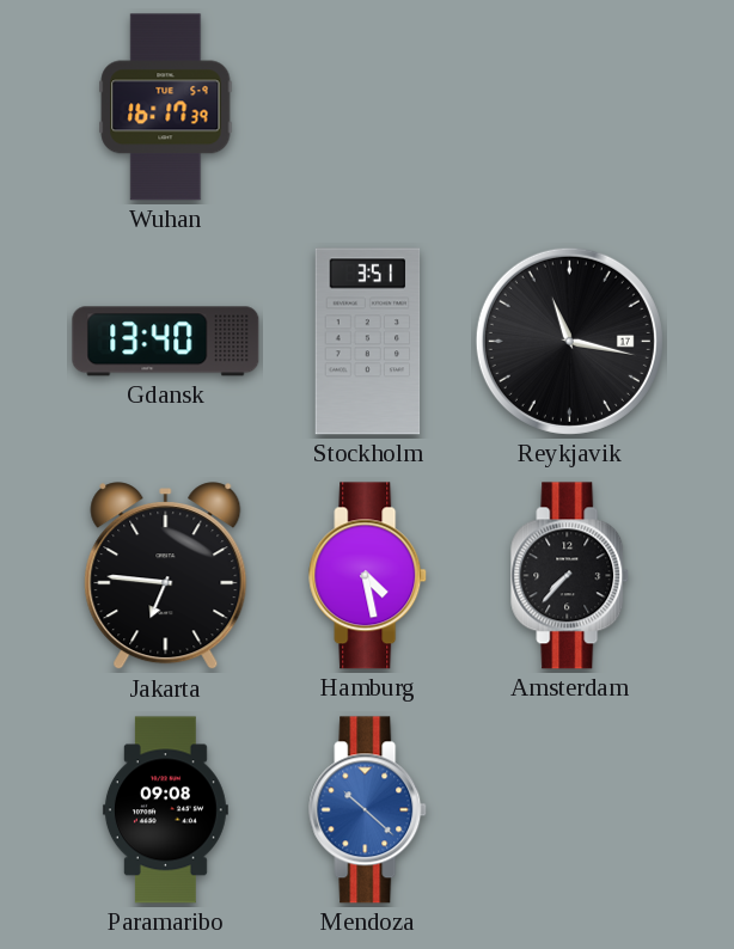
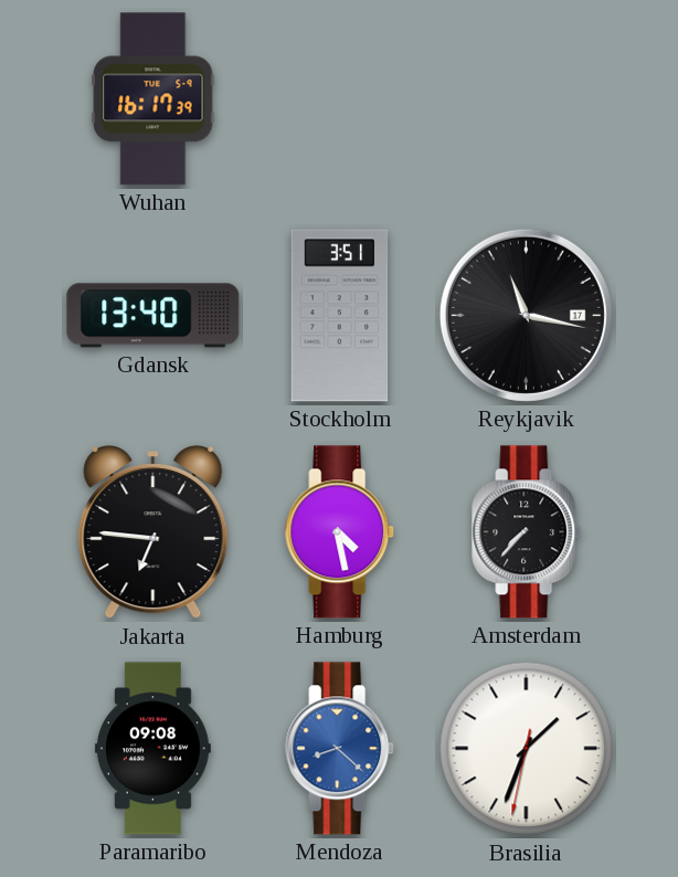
Mendoza: 10:22 -> 8:22
Brasilia: none -> 1:33
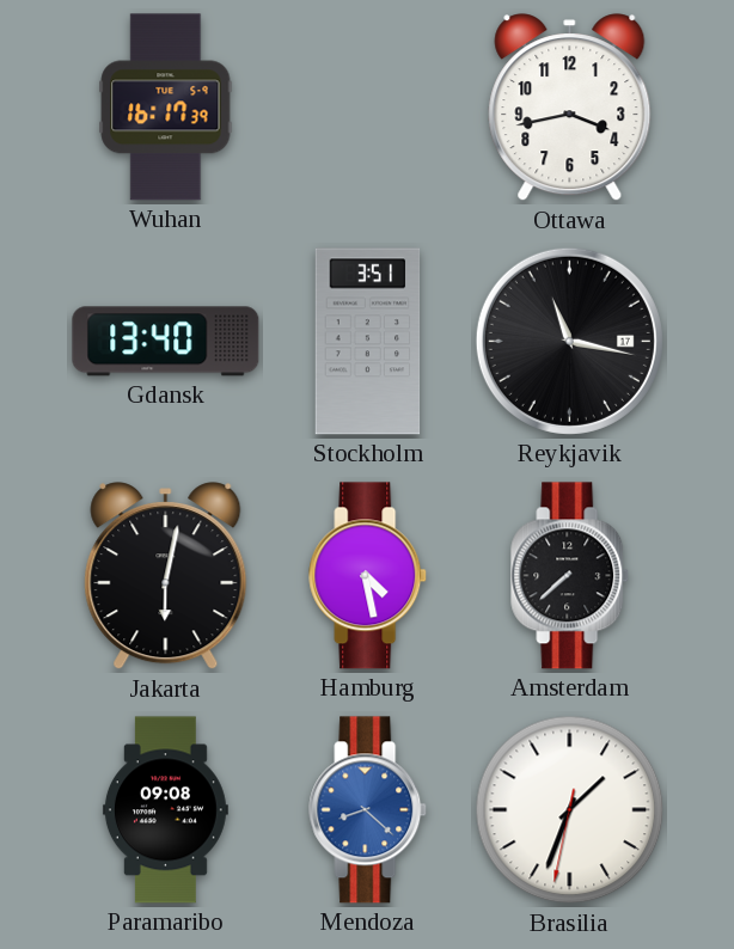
Ottawa: none -> 3:43
Jakarta: 6:46 -> 6:02
Amsterdam: 7:37 -> 7:38
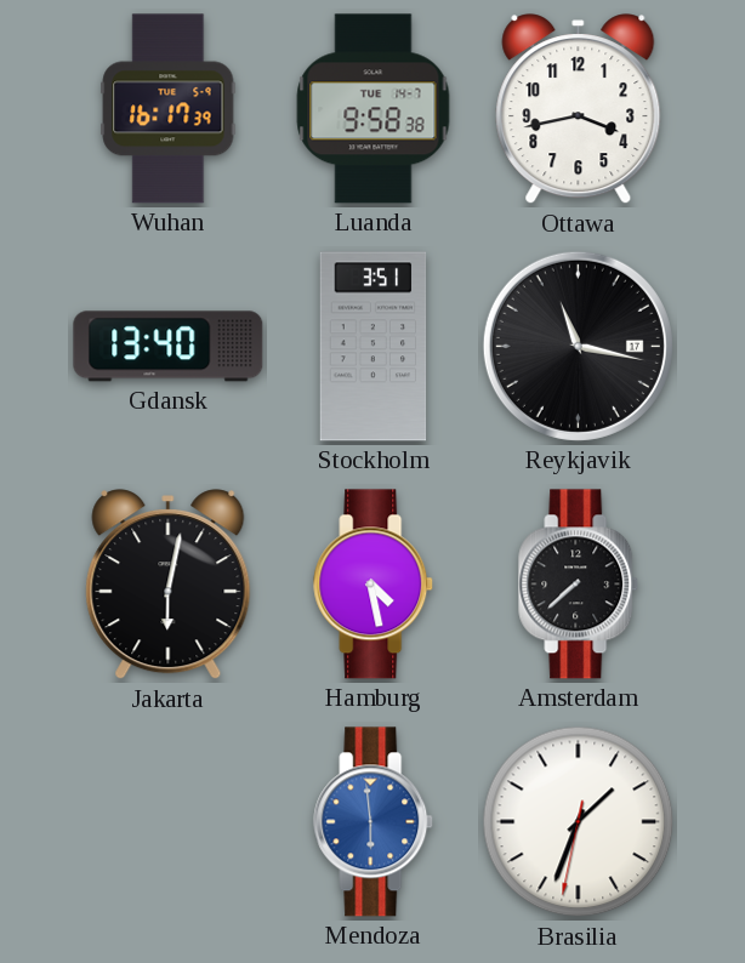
Luanda: none -> 9:58
Paramaribo: 09:08 -> none
Mendoza: 8:22 -> 5:59
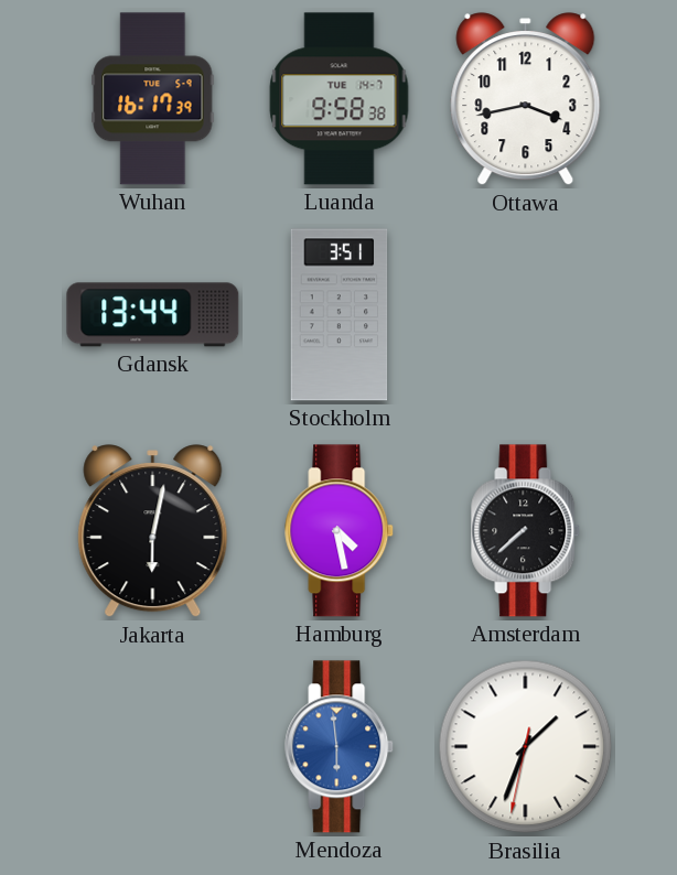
Gdansk: 13:40 -> 13:44
Reykjavik: 11:17 -> none
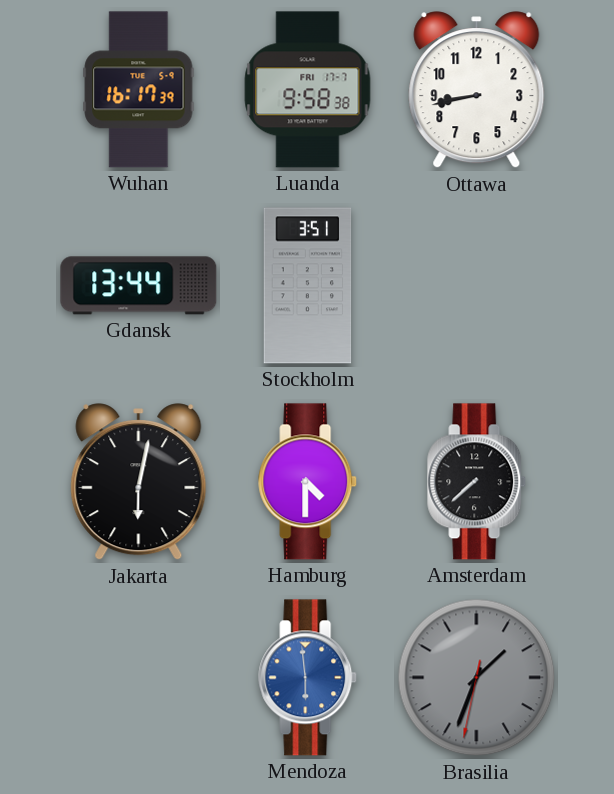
Luanda date: TUE 14-7 -> FRI 17-7
Ottawa: 3:43 -> 8:43
Hamburg: 4:28 -> 4:30
Brasilia dial: white -> grey
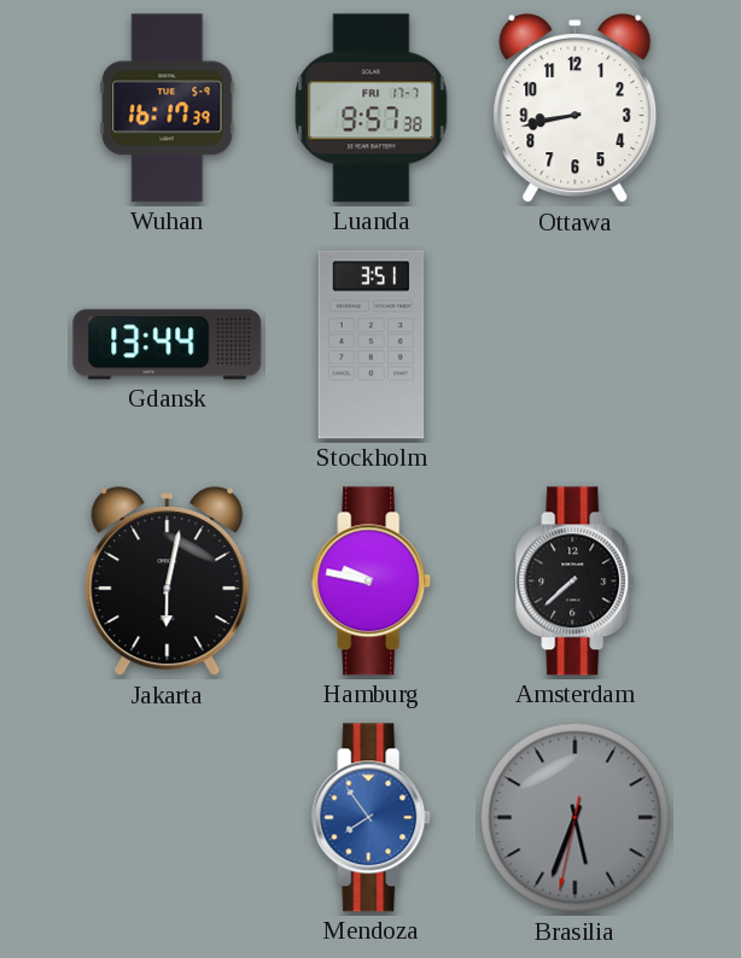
Luanda: 9:58 -> 9:57
Hamburg: 4:30 -> 9:47
Mendoza: 5:59 -> 7:54
Brasilia: 1:33 -> 5:33
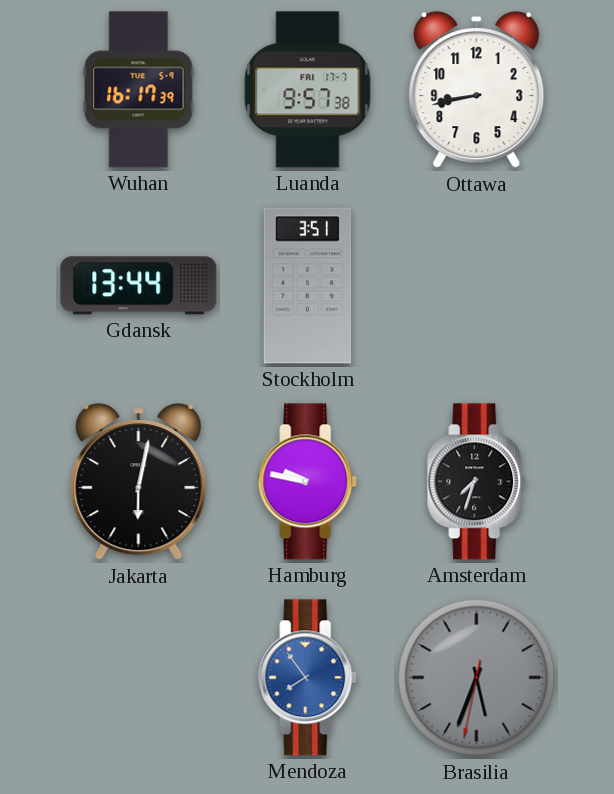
Amsterdam: 7:38 -> 7:33
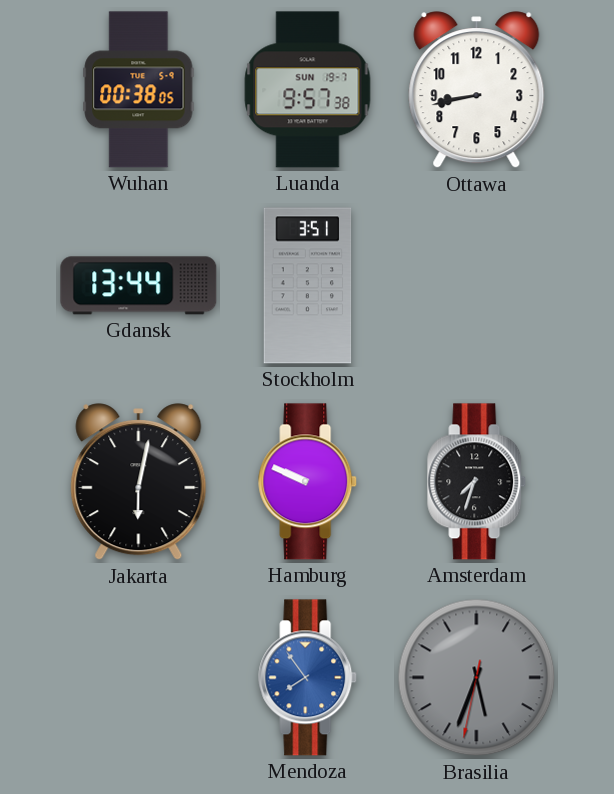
Wuhan: 16:17 -> 00:38
Luanda date: FRI 17-7 -> SUN 19-7
Hamburg: 9:47 -> 9:49
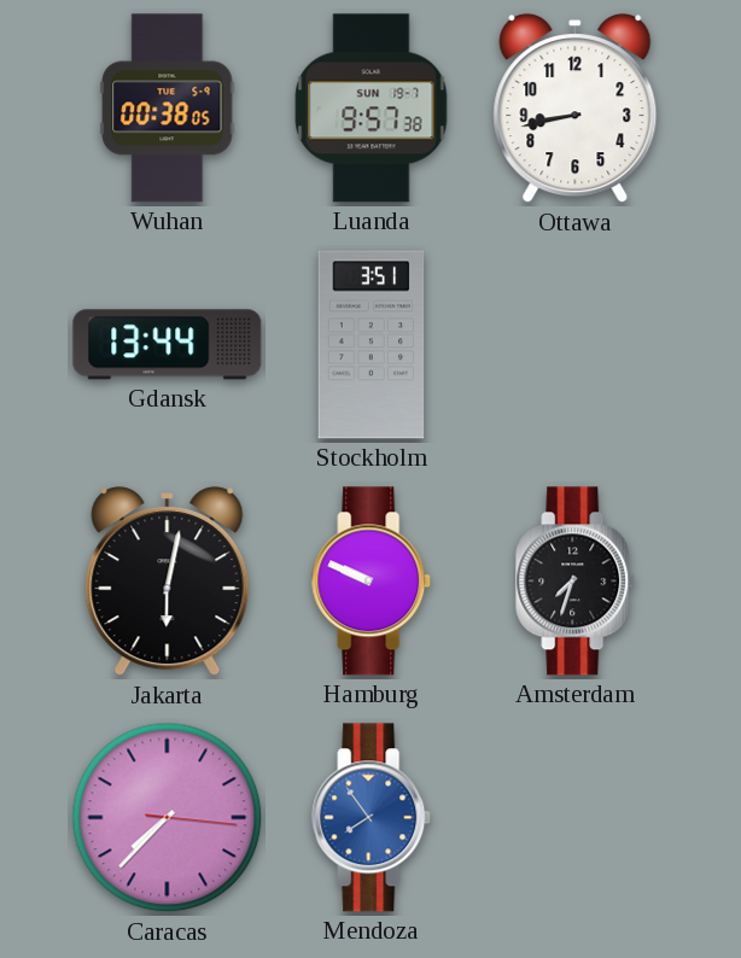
Caracas: none -> 7:37
Brasilia: 5:33 -> none
